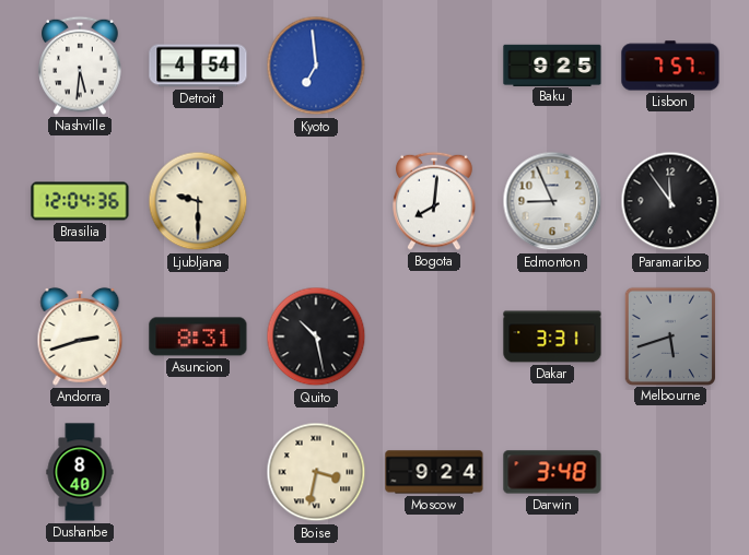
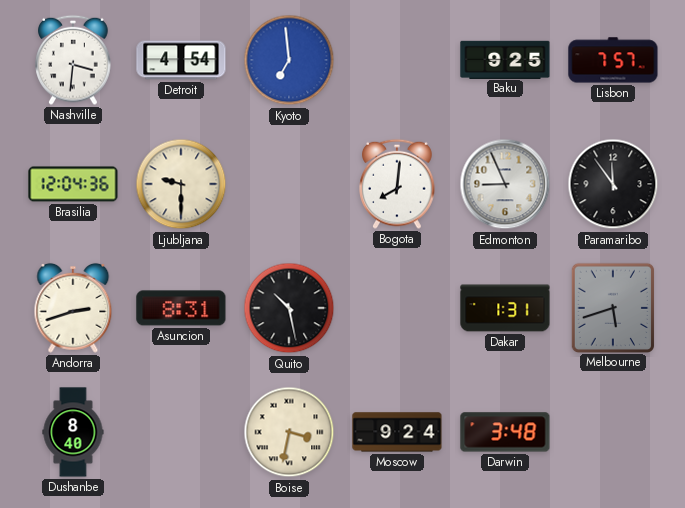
Nashville: 5:31 -> 3:31
Dakar: 3:31 -> 1:31
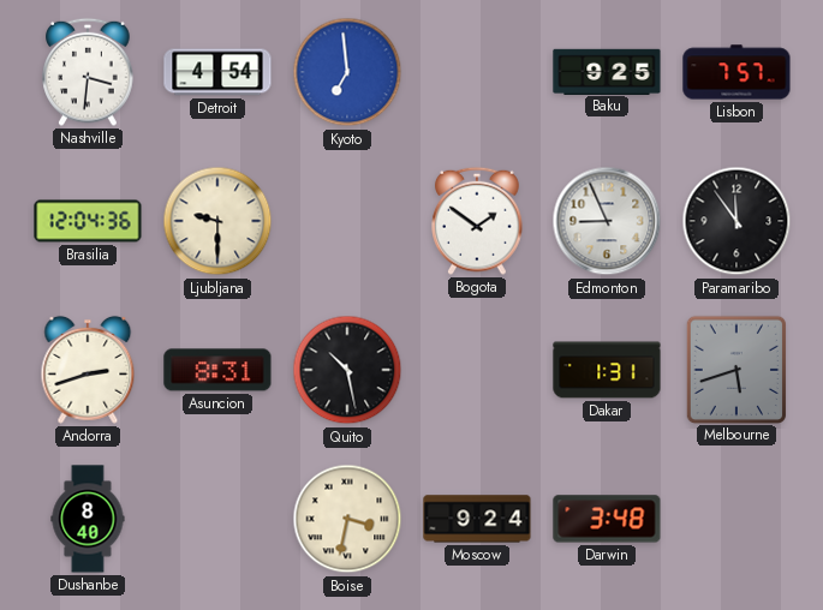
Bogota: 8:01 -> 1:51
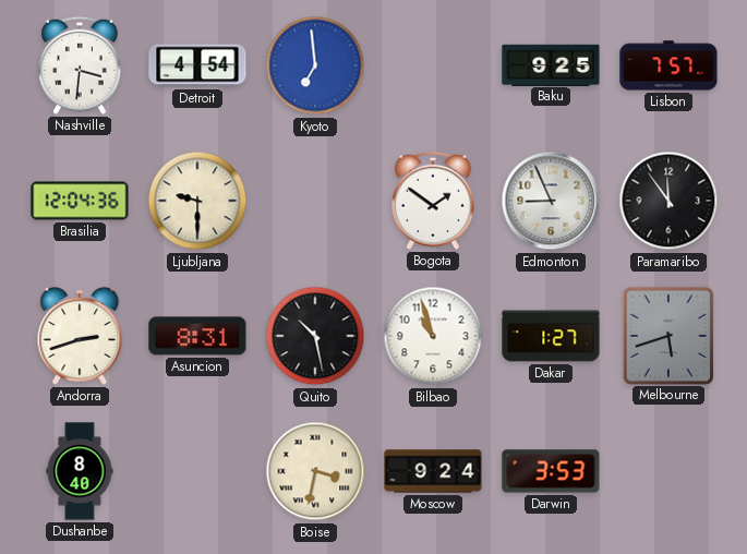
Bilbao: none -> 10:57
Dakar: 1:31 -> 1:27
Darwin: 3:48 -> 3:53
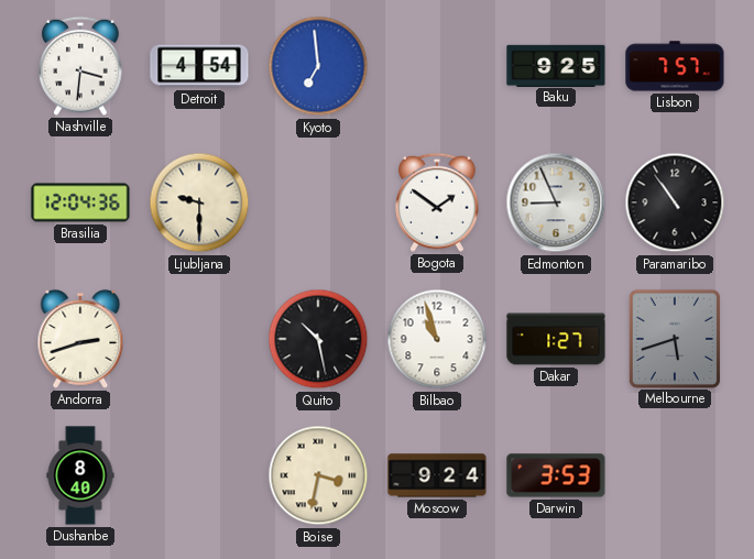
Paramaribo: 11:54 -> 10:54
Asuncion: 8:31 -> none
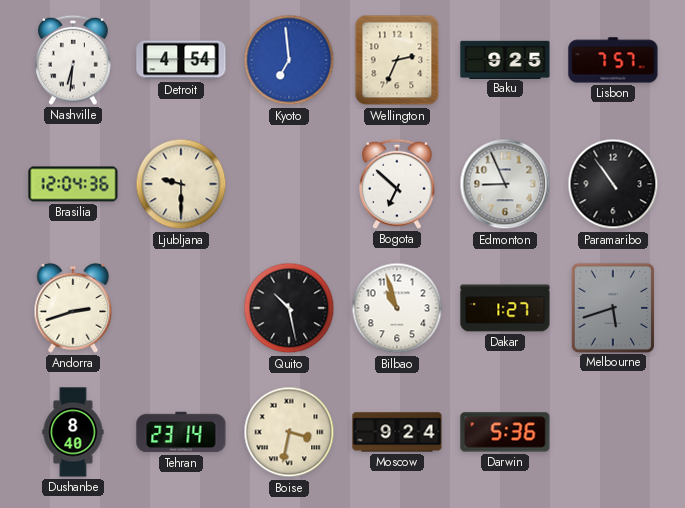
Nashville: 3:31 -> 6:31
Wellington: none -> 2:34
Bogota: 1:51 -> 6:52
Tehran: none -> 23:14
Darwin: 3:53 -> 5:36
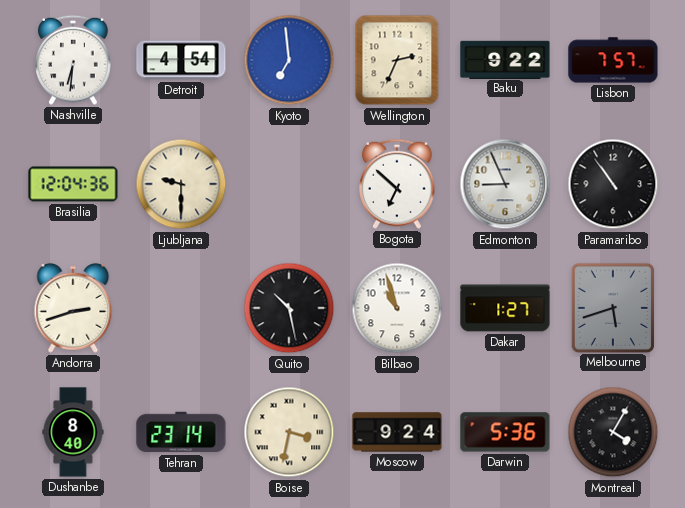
Baku: 9:25 -> 9:22
Montreal: none -> 4:05
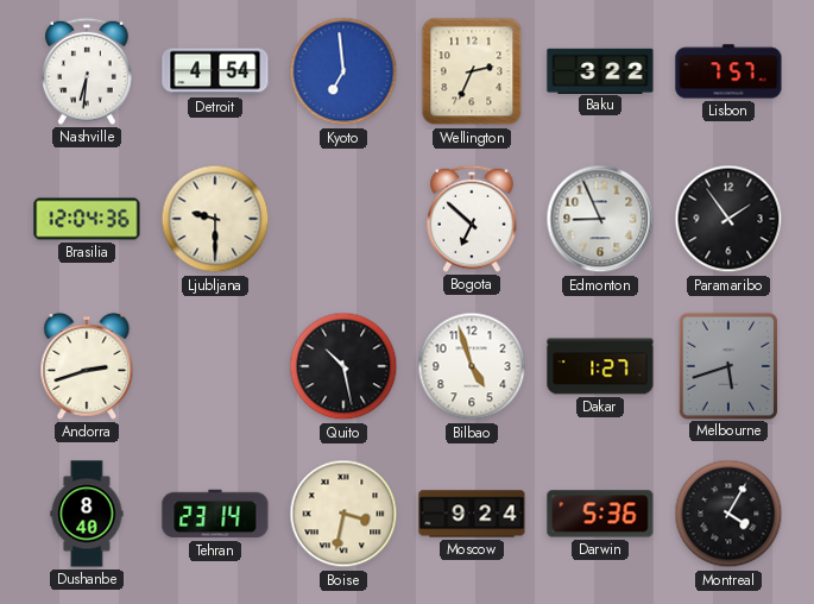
Baku: 9:22 -> 3:22
Paramaribo: 10:54 -> 1:54
Bilbao: 10:57 -> 4:57
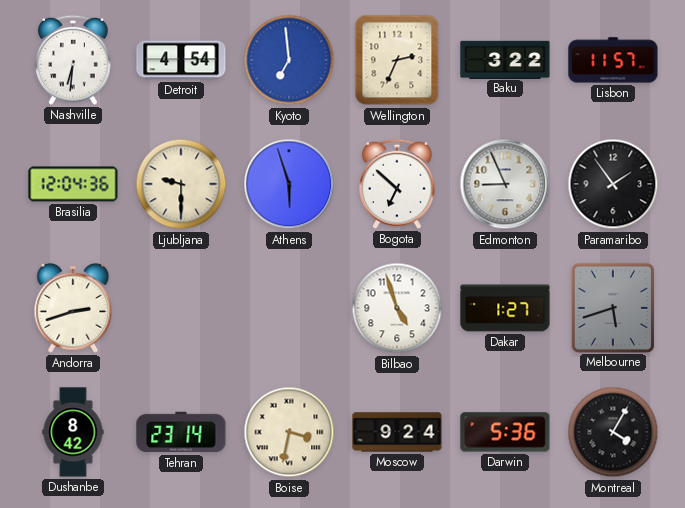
Lisbon: 7:57 -> 11:57
Athens: none -> 5:57
Quito: 10:28 -> none
Dushanbe: 8:40 -> 8:42
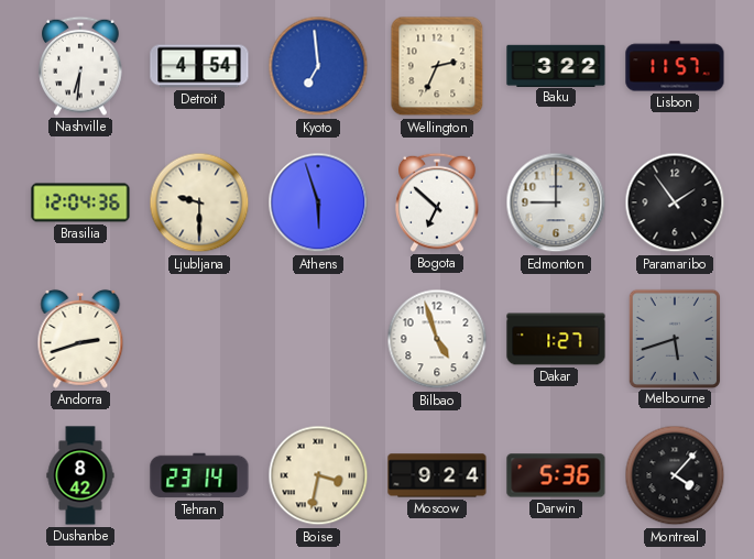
Edmonton: 8:56 -> 9:00
Montreal: 4:05 -> 4:07
